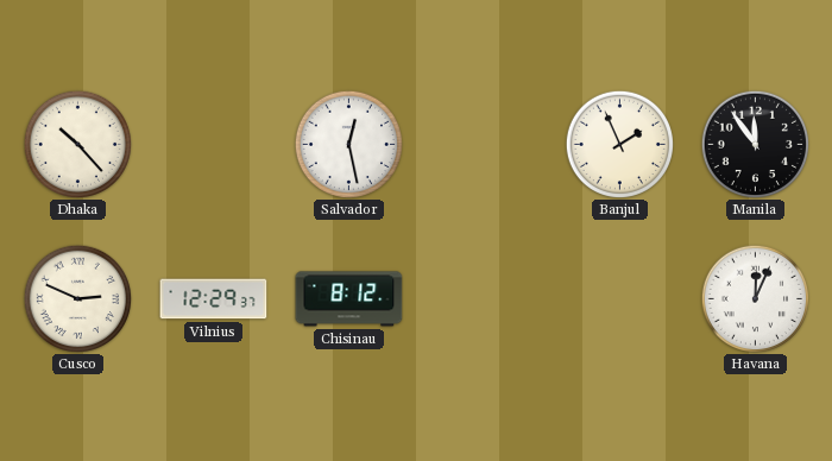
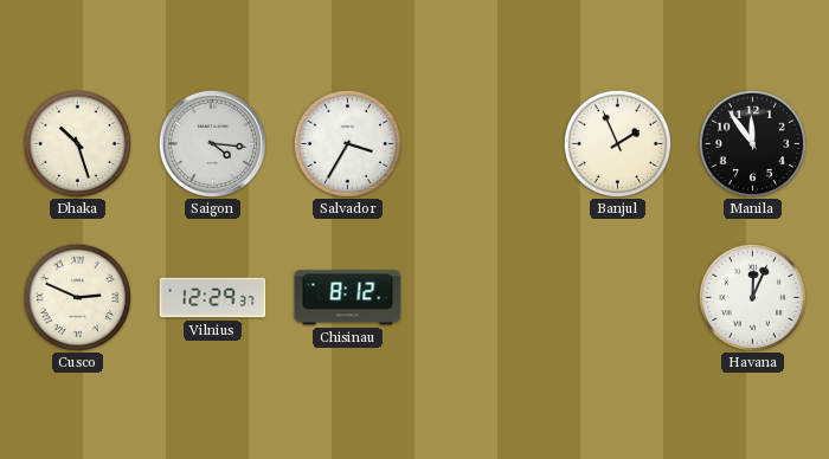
Dhaka: 10:23 -> 10:27
Saigon: none -> 4:16
Salvador: 12:28 -> 3:35
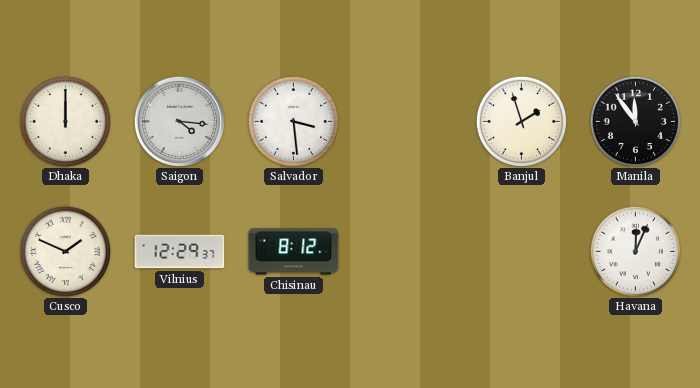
Dhaka: 10:27 -> 12:00
Salvador: 3:35 -> 3:29
Banjul: 1:56 -> 1:57
Cusco: 2:49 -> 1:49
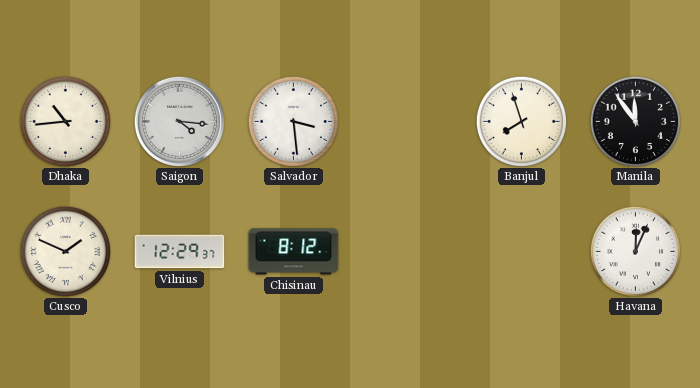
Dhaka: 12:00 -> 10:44
Banjul: 1:57 -> 7:57
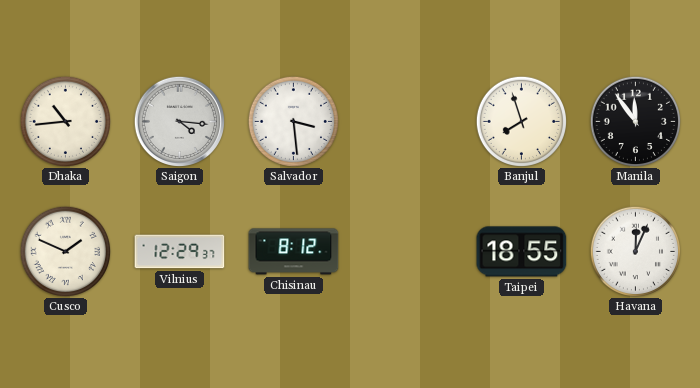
Taipei: none -> 18:55
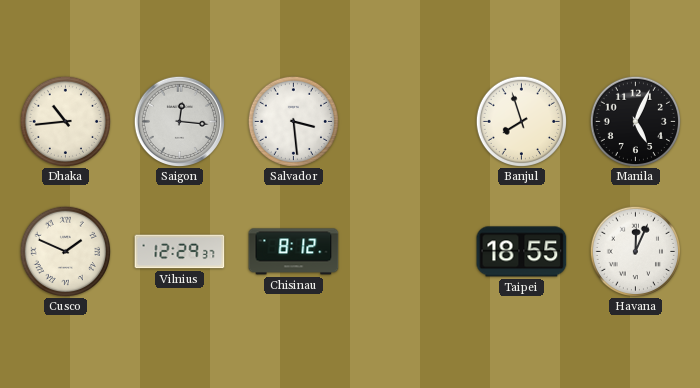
Saigon: 4:16 -> 12:16
Manila: 11:54 -> 5:04
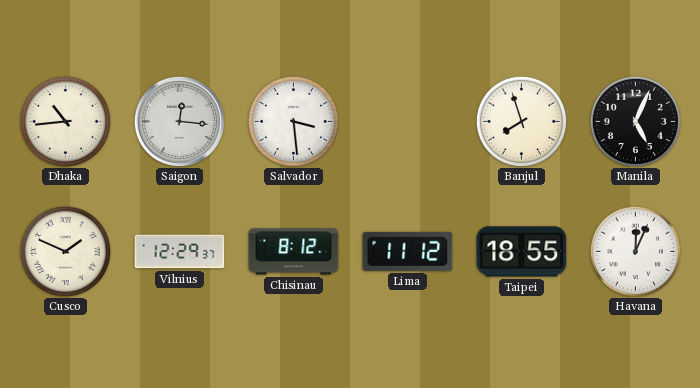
Lima: none -> 11:12
